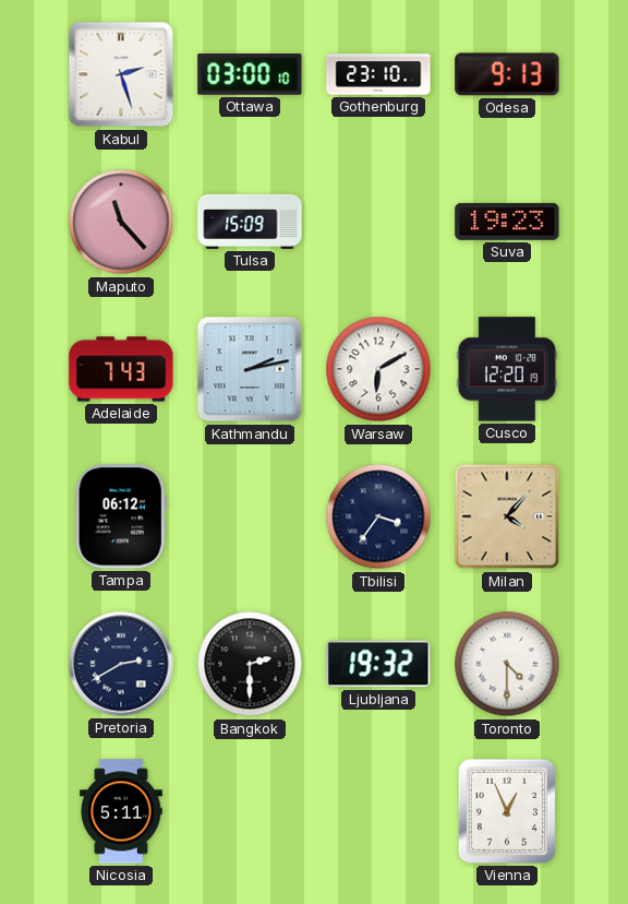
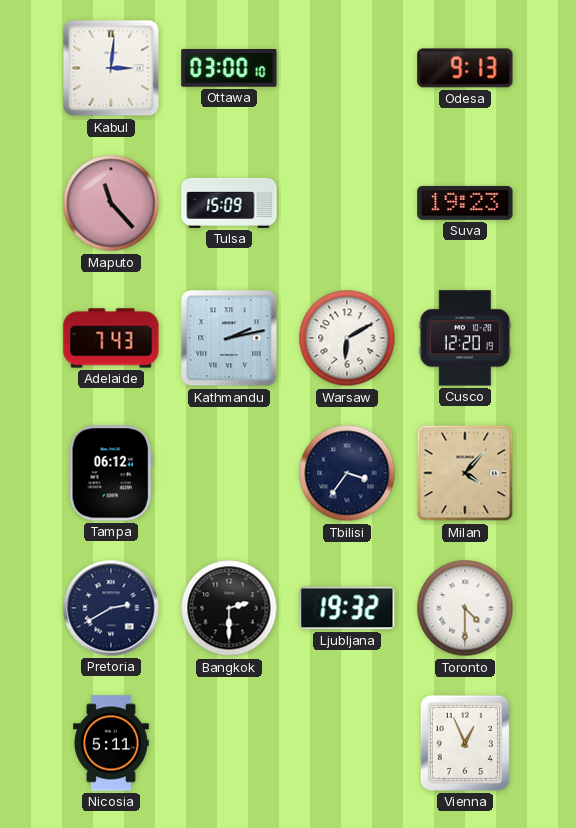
Kabul: 2:27 -> 3:01
Gothenburg: 23:10 -> none
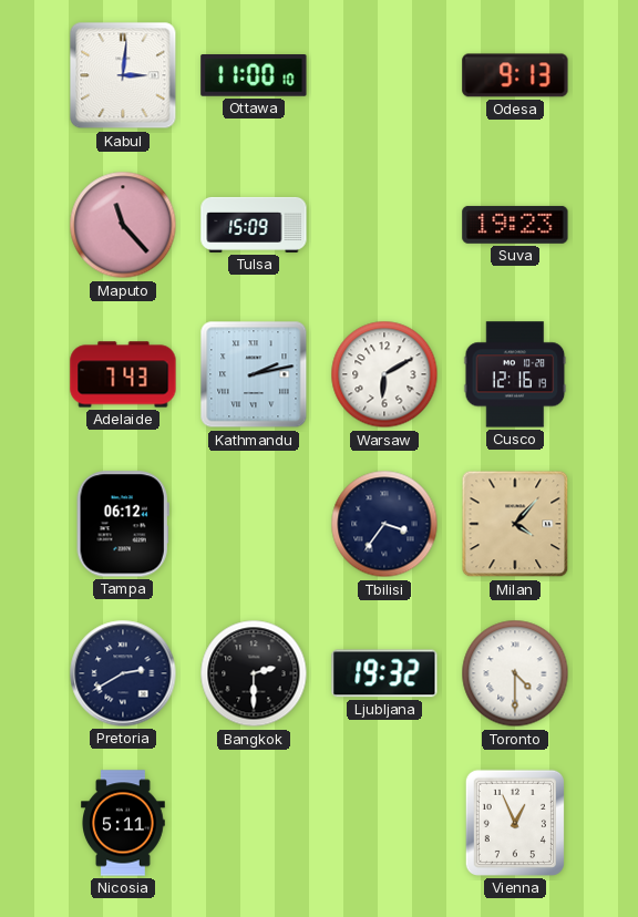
Ottawa: 03:00 -> 11:00
Cusco: 12:20 -> 12:16
